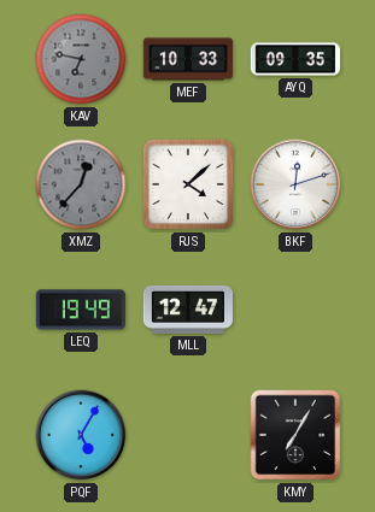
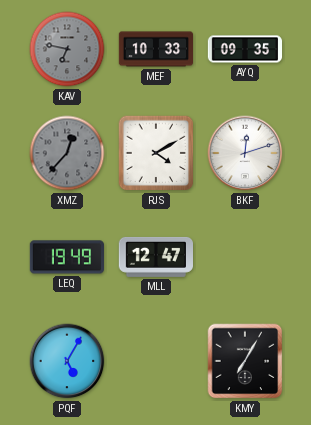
RJS: 4:08 -> 4:10
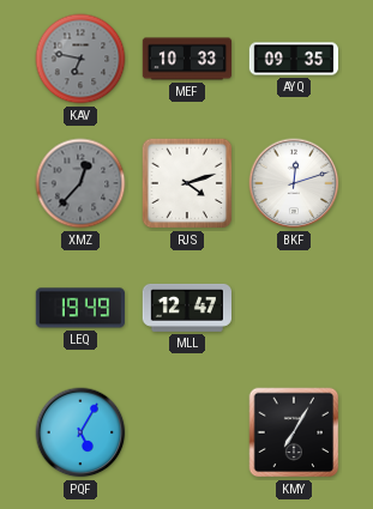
RJS: 4:10 -> 4:12
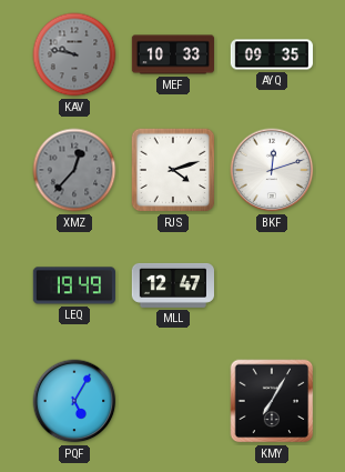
KAV: 6:47 -> 9:47
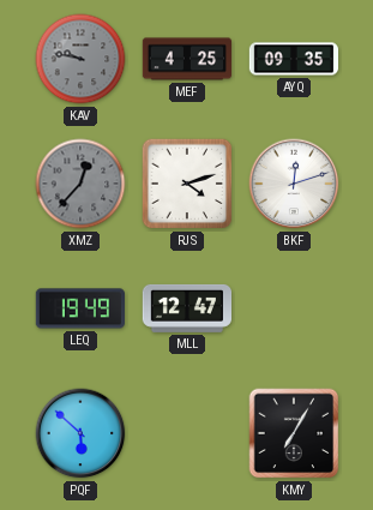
MEF: 10:33 -> 4:25
PQF: 5:05 -> 5:52
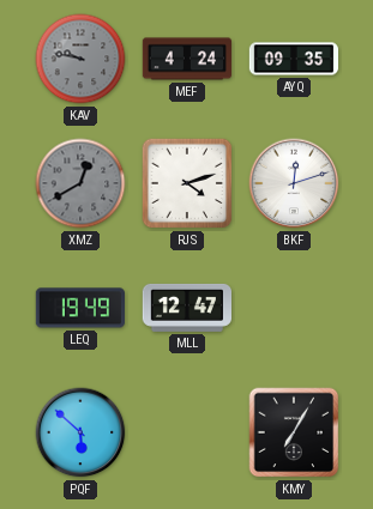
MEF: 4:25 -> 4:24
XMZ: 12:37 -> 12:40
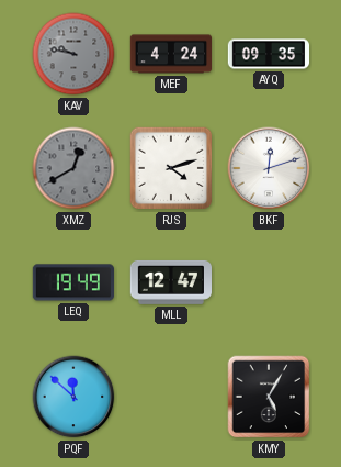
PQF: 5:52 -> 11:52
KMY: 7:05 -> 5:05
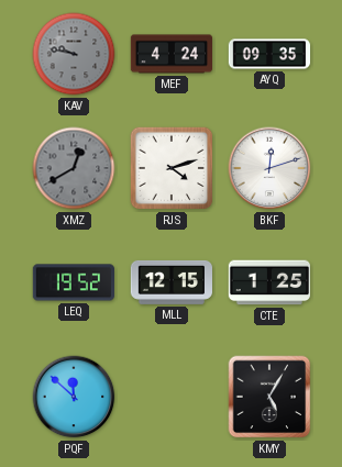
LEQ: 19:49 -> 19:52
MLL: 12:47 -> 12:15
CTE: none -> 1:25
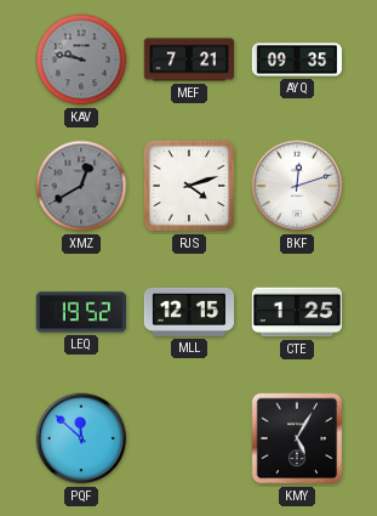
MEF: 4:24 -> 7:21
